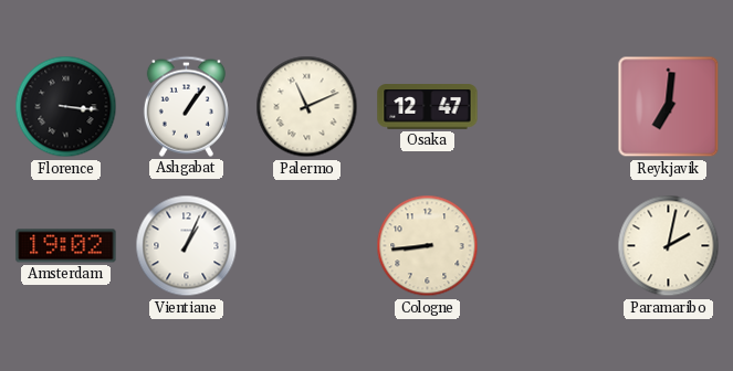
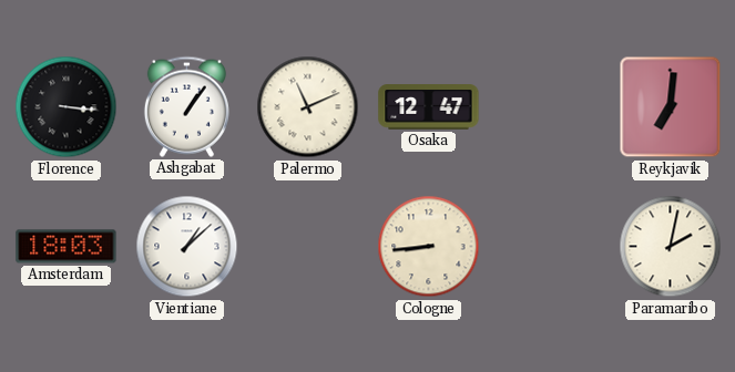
Amsterdam: 19:02 -> 18:03
Vientiane: 1:04 -> 1:08
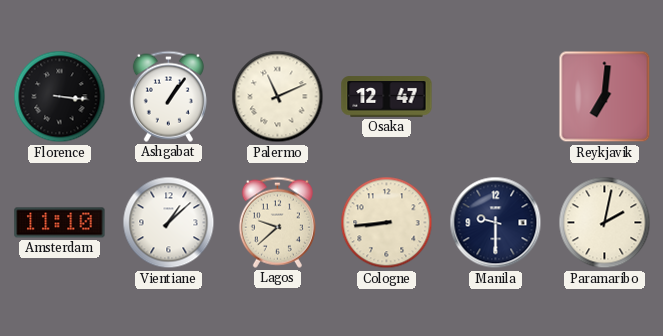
Amsterdam: 18:03 -> 11:10
Lagos: none -> 9:38
Manila: none -> 9:30
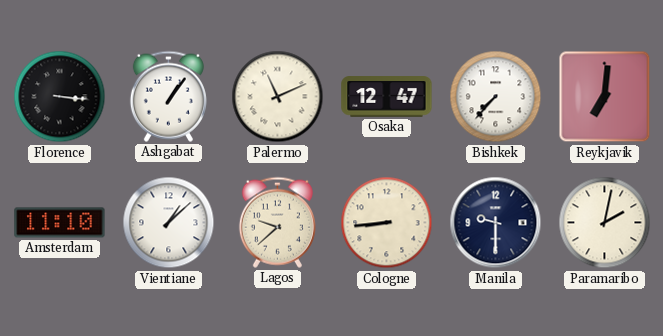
Bishkek: none -> 7:37
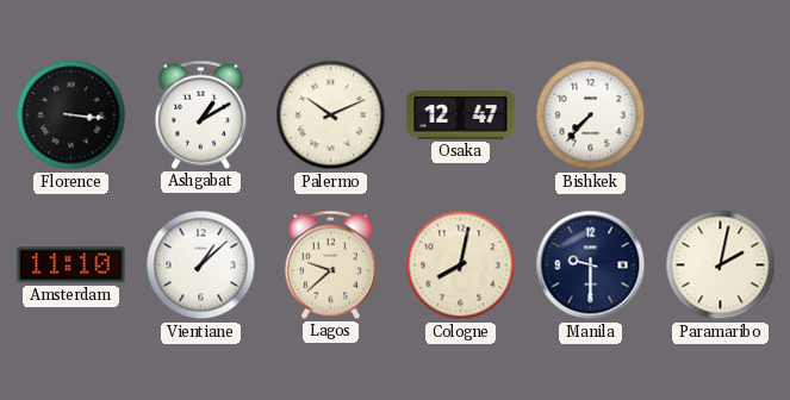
Ashgabat: 1:06 -> 1:10
Palermo: 11:11 -> 10:11
Reykjavik: 7:01 -> none
Cologne: 8:44 -> 8:02
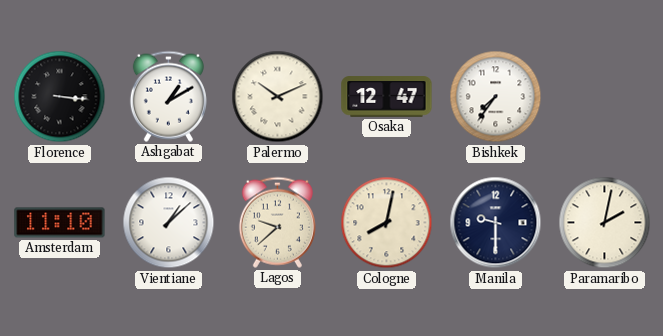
Bishkek: 7:37 -> 7:36
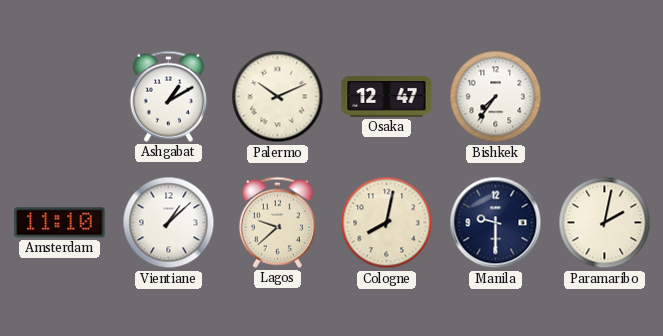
Florence: 3:16 -> none
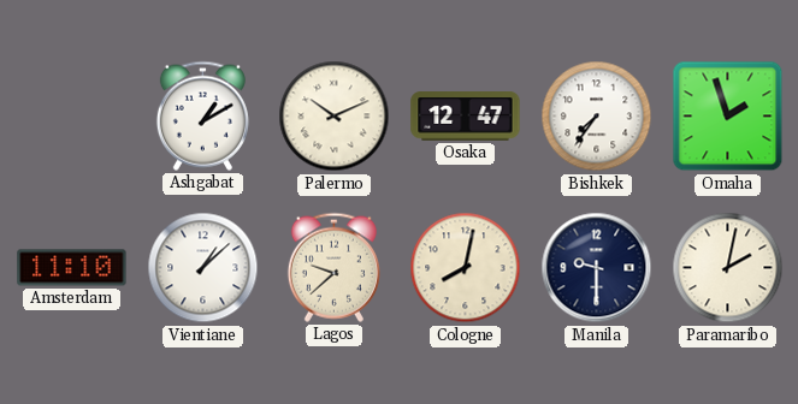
Omaha: none -> 1:57
